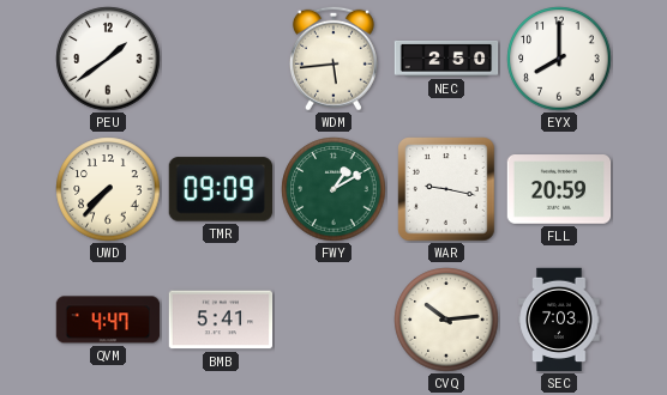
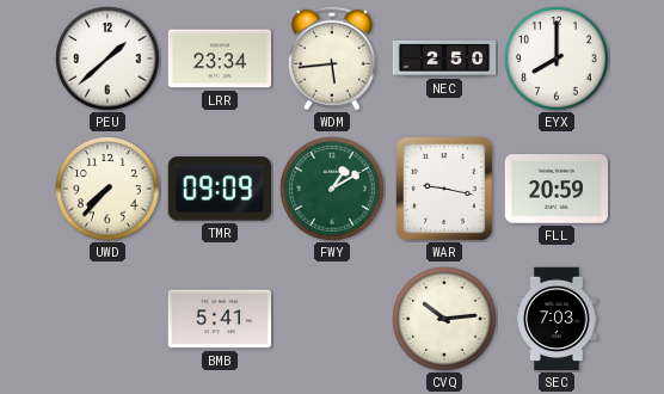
PEU: 1:39 -> 1:38
LRR: none -> 23:34
QVM: 4:47 -> none
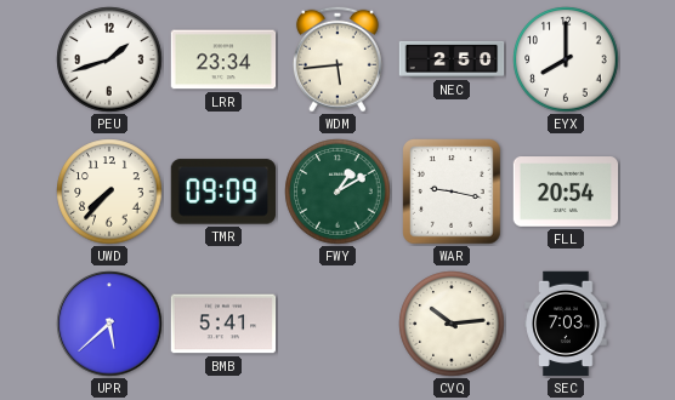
PEU: 1:38 -> 1:42
FLL: 20:59 -> 20:54
UPR: none -> 5:38
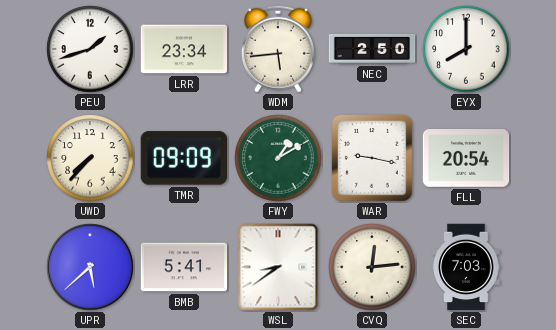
WSL: none -> 8:39
CVQ: 10:14 -> 12:14
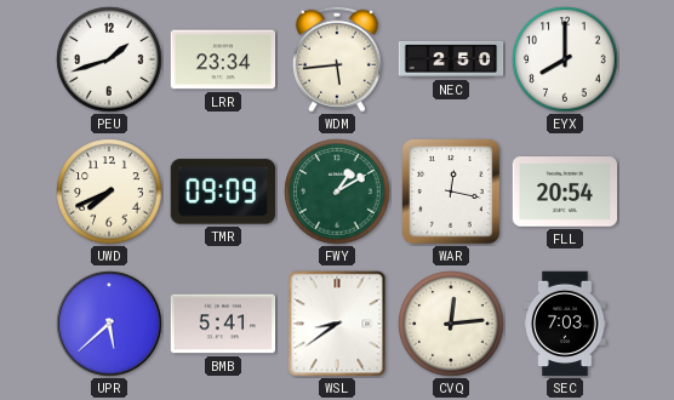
UWD: 7:37 -> 7:41
WAR: 9:17 -> 12:17
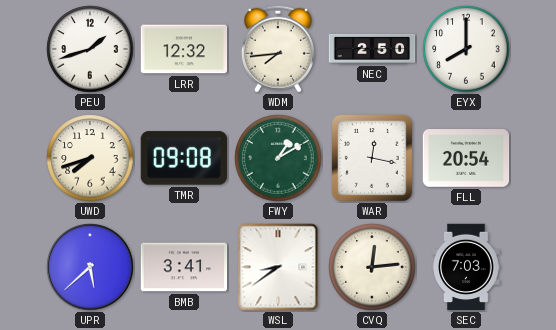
LRR: 23:34 -> 12:32
WDM: 5:44 -> 7:44
UWD: 7:41 -> 7:42
TMR: 09:09 -> 09:08
BMB: 5:41 -> 3:41
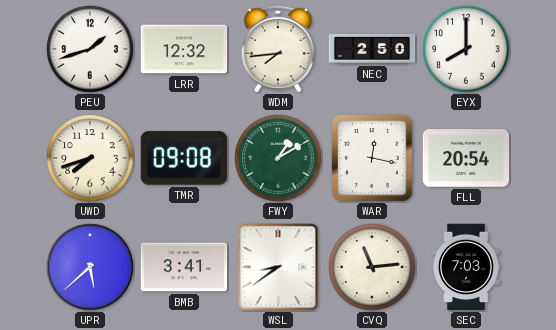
CVQ: 12:14 -> 11:14
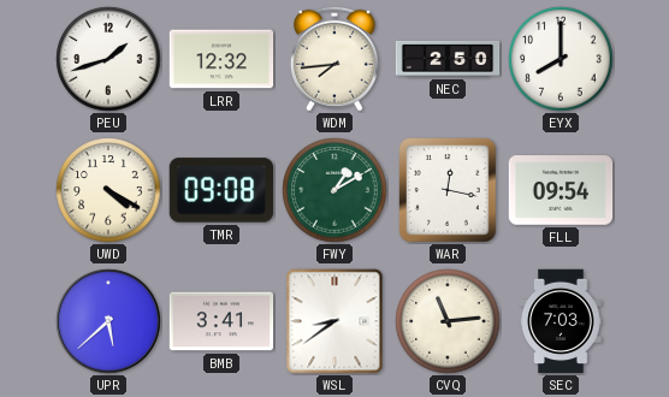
UWD: 7:42 -> 4:20
FLL: 20:54 -> 09:54
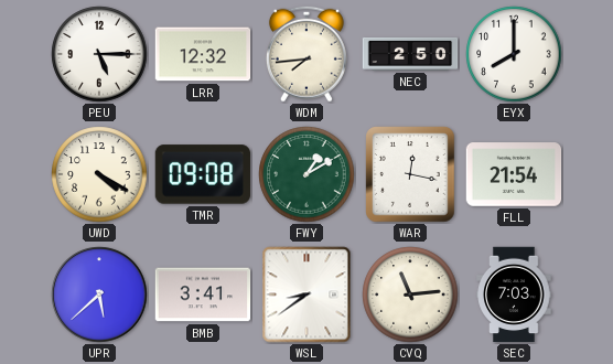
PEU: 1:42 -> 5:15
FLL: 09:54 -> 21:54
